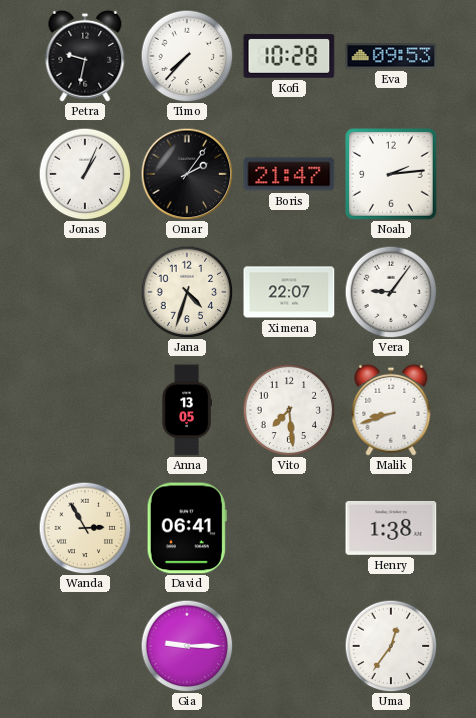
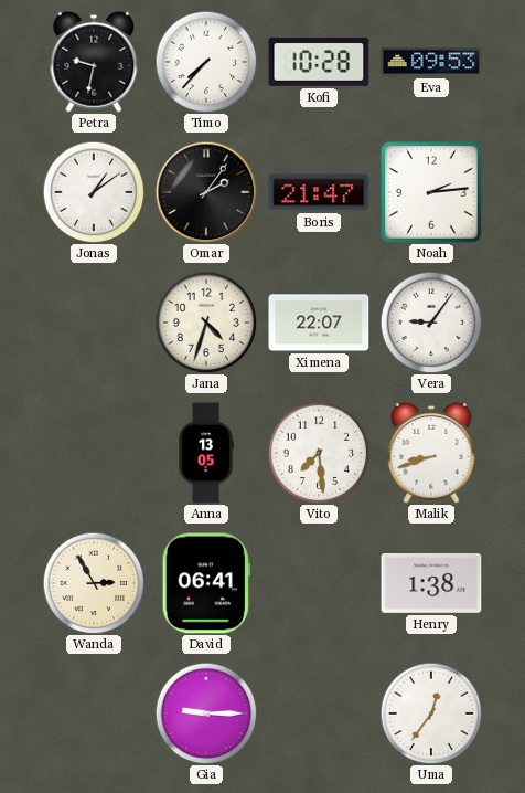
Jonas: 1:04 -> 1:09
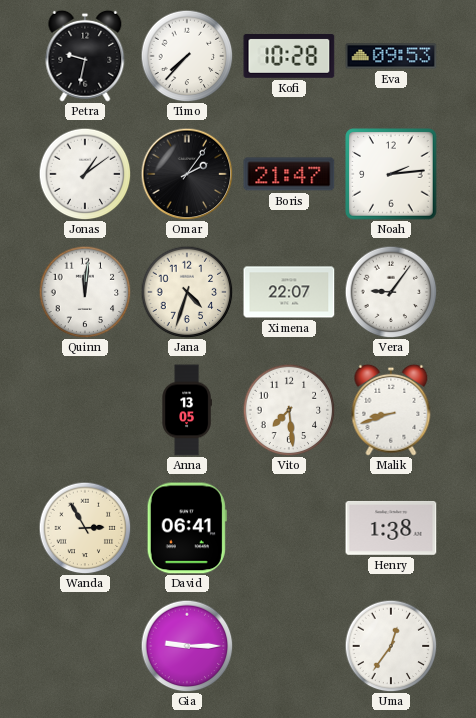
Quinn: none -> 12:01
